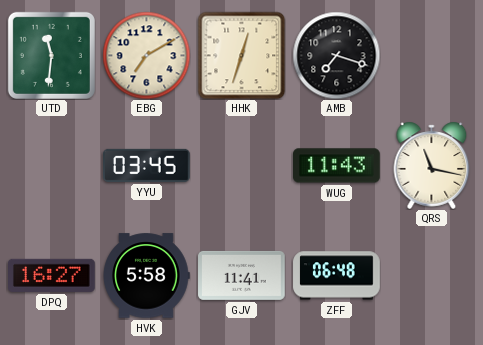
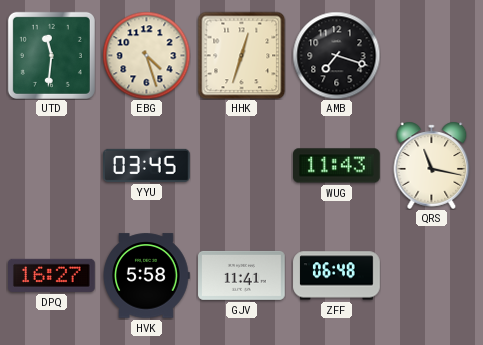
EBG: 7:10 -> 4:27
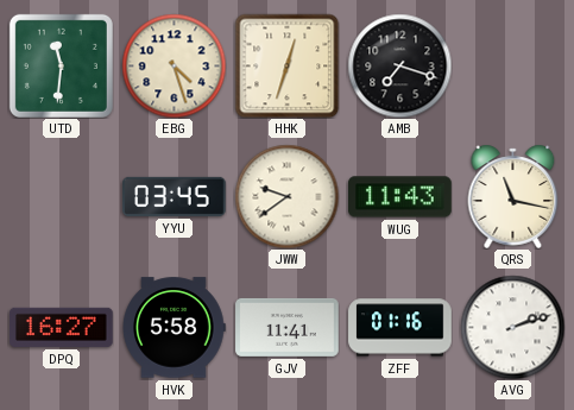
JWW: none -> 9:39
ZFF: 06:48 -> 01:16
AVG: none -> 2:12
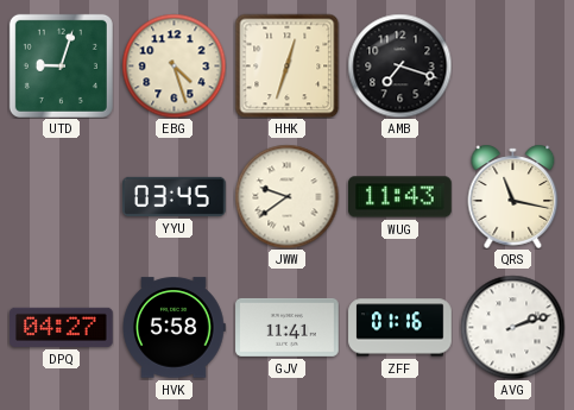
UTD: 11:31 -> 9:03
DPQ: 16:27 -> 04:27
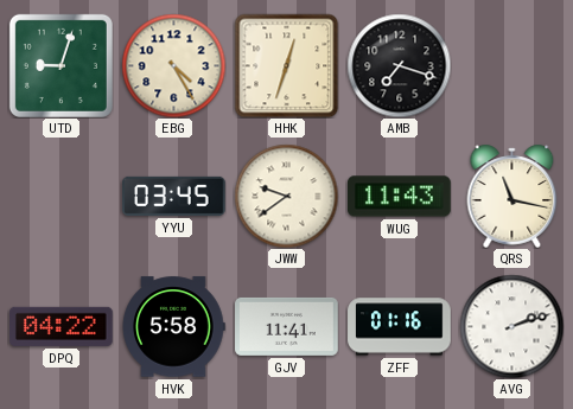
EBG: 4:27 -> 4:25
DPQ: 04:27 -> 04:22
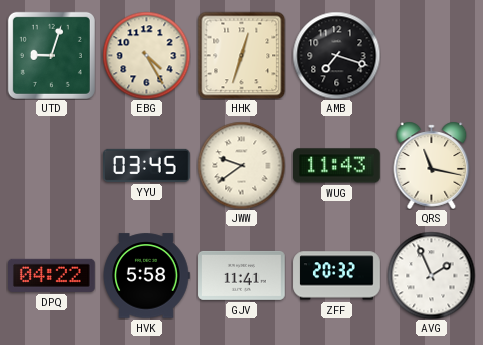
ZFF: 01:16 -> 20:32
AVG: 2:12 -> 1:56
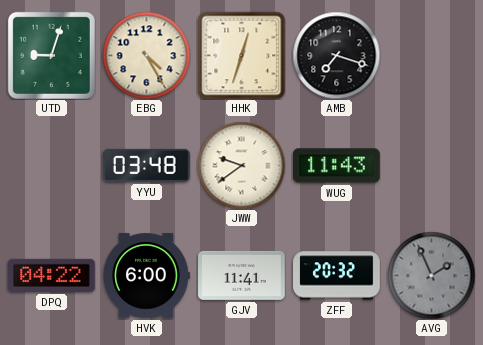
YYU: 03:45 -> 03:48
QRS: 11:17 -> none
HVK: 5:58 -> 6:00
AVG dial: white -> grey
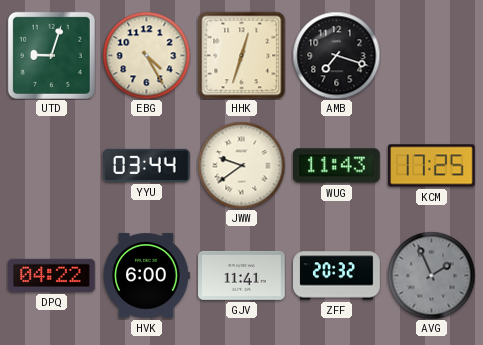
YYU: 03:48 -> 03:44
KCM: none -> 17:25
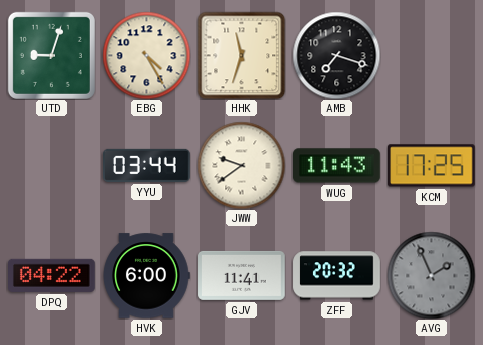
HHK: 12:33 -> 11:33
